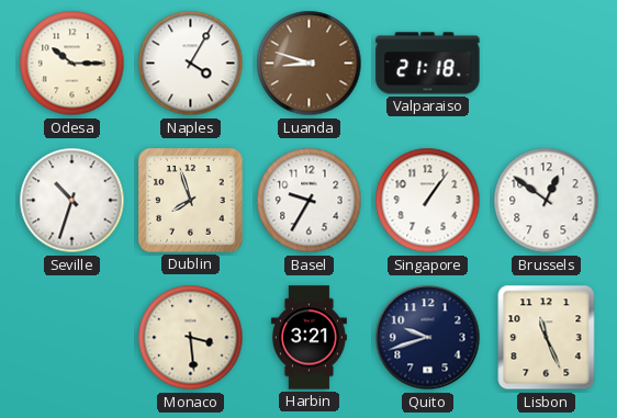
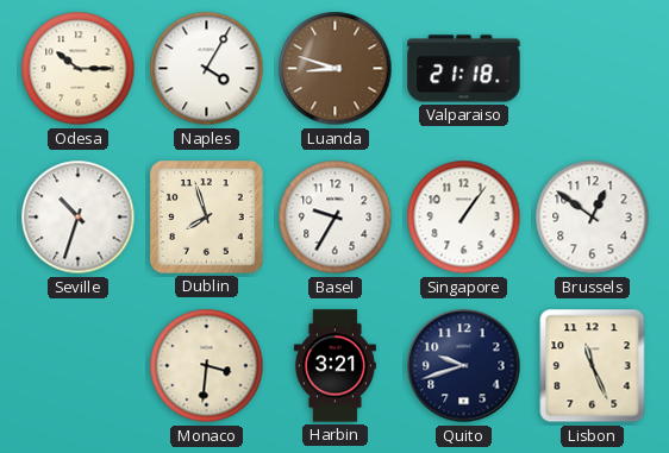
Monaco: 3:29 -> 3:31
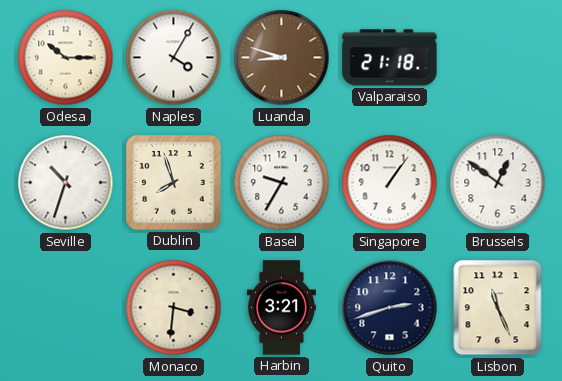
Quito: 9:42 -> 2:42
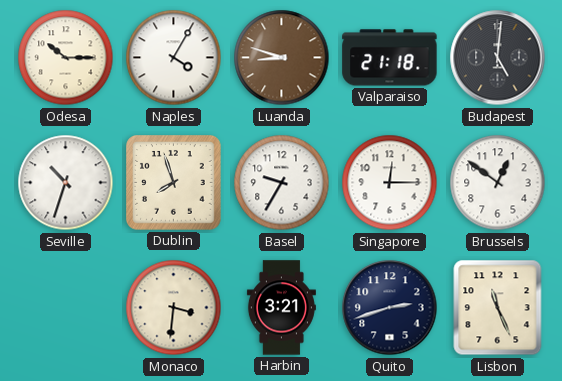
Budapest: none -> 5:01
Singapore: 1:06 -> 12:15
